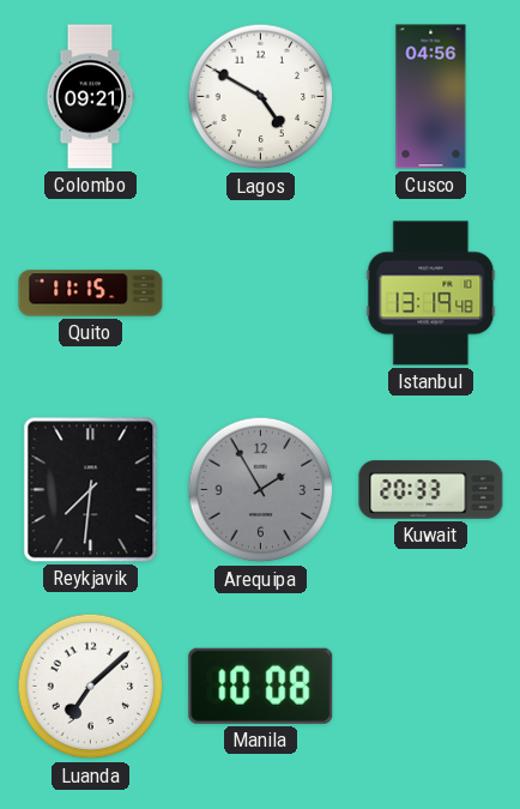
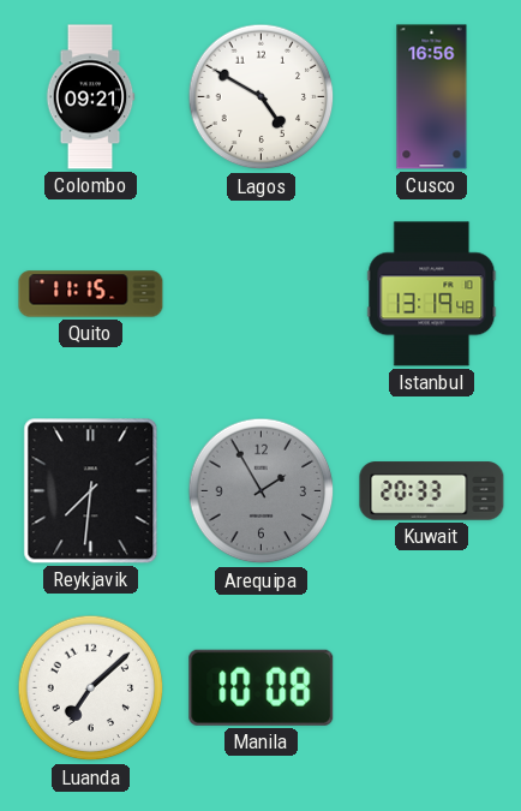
Cusco: 04:56 -> 16:56
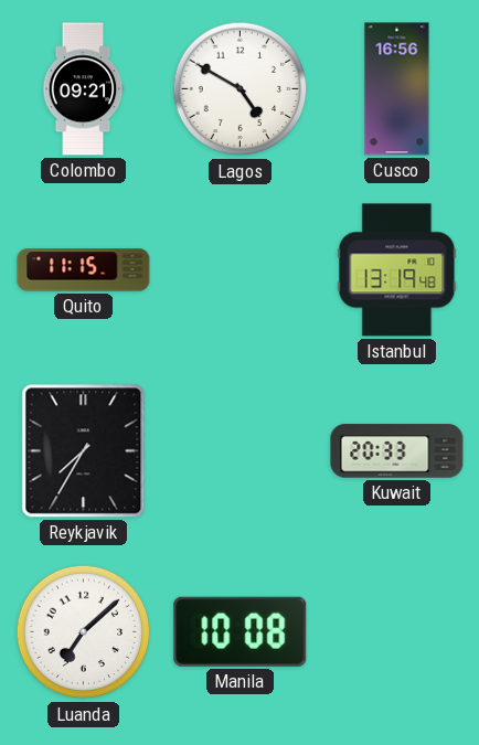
Reykjavik: 7:31 -> 7:35
Arequipa: 1:55 -> none
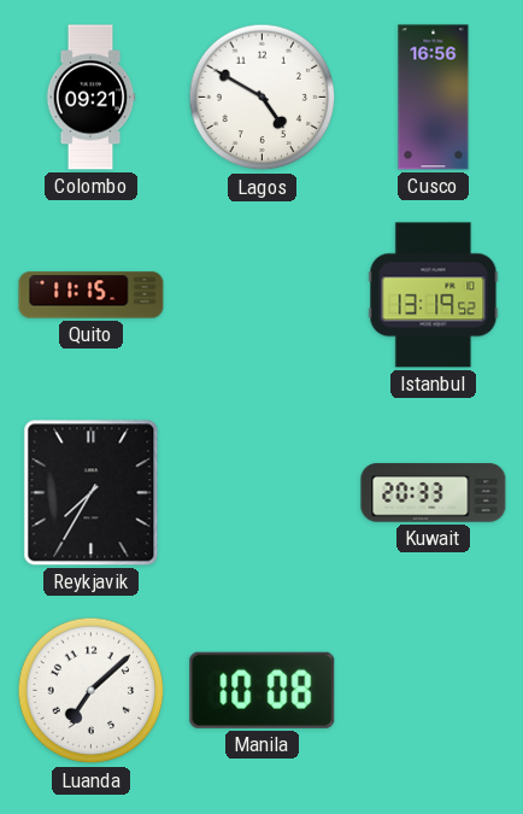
Istanbul: 13:19:48 -> 13:19:52
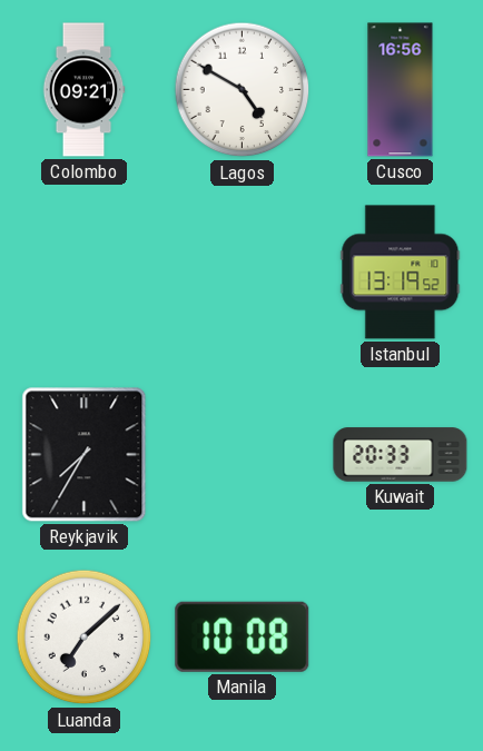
Quito: 11:15 -> none
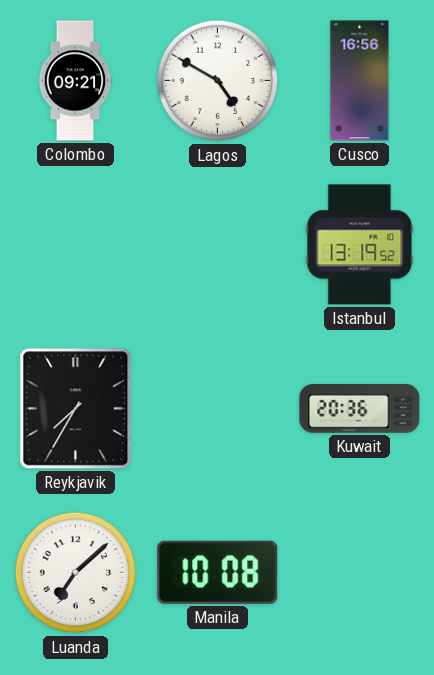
Kuwait: 20:33 -> 20:36
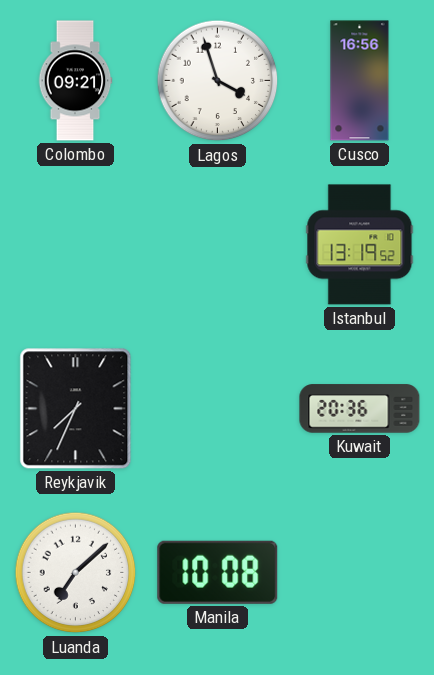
Lagos: 4:50 -> 3:57
Reykjavik: 7:35 -> 7:34
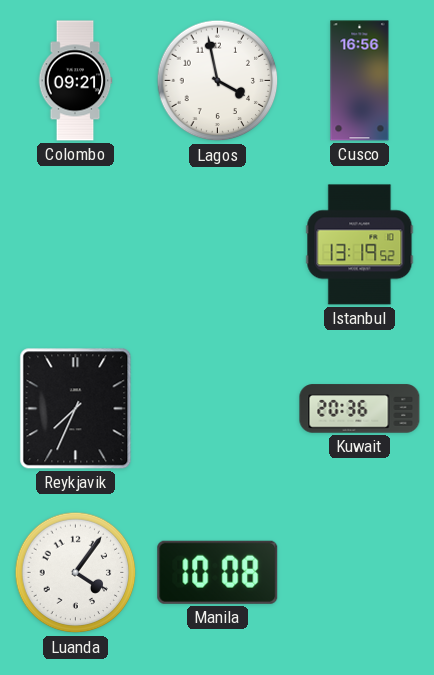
Lagos: 3:57 -> 3:58
Luanda: 7:08 -> 4:06
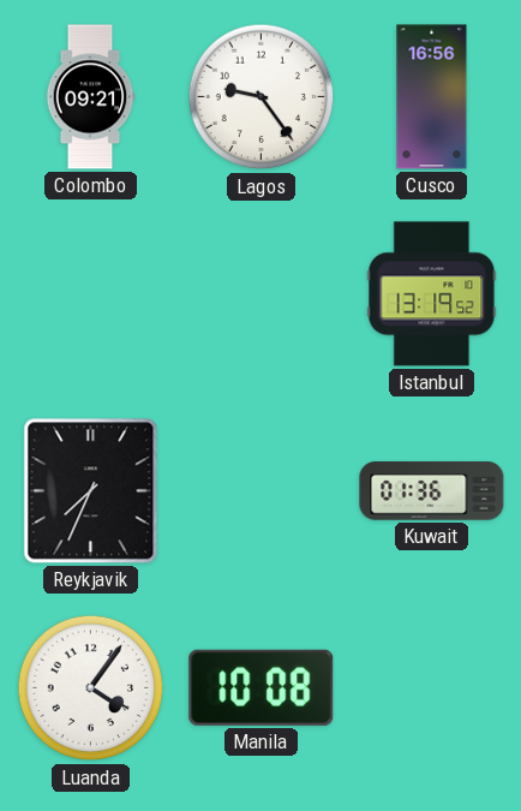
Lagos: 3:58 -> 9:24
Kuwait: 20:36 -> 01:36
